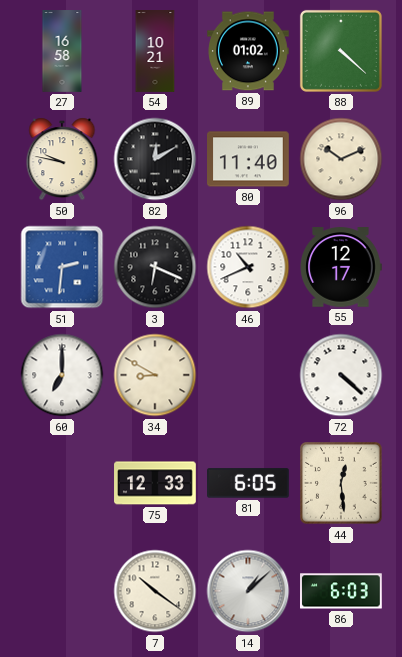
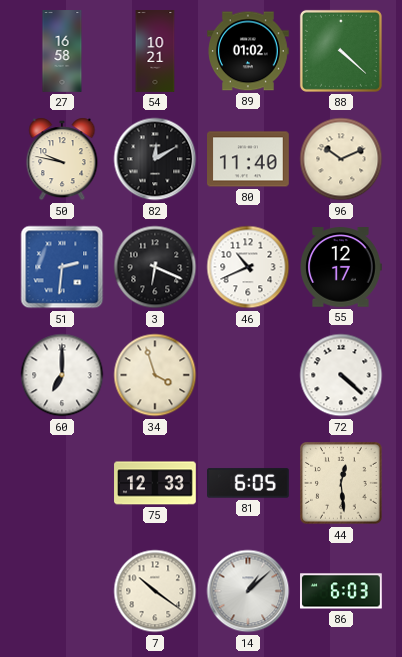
34: 8:50 -> 3:57
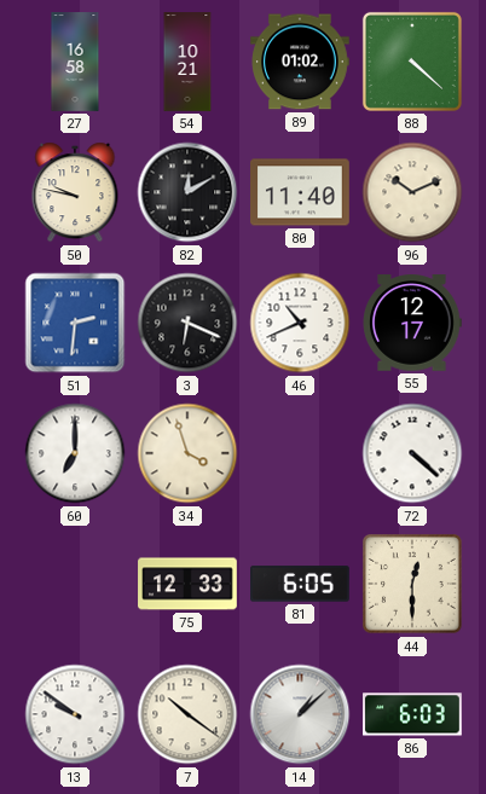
44: 12:29 -> 12:30
13: none -> 9:51
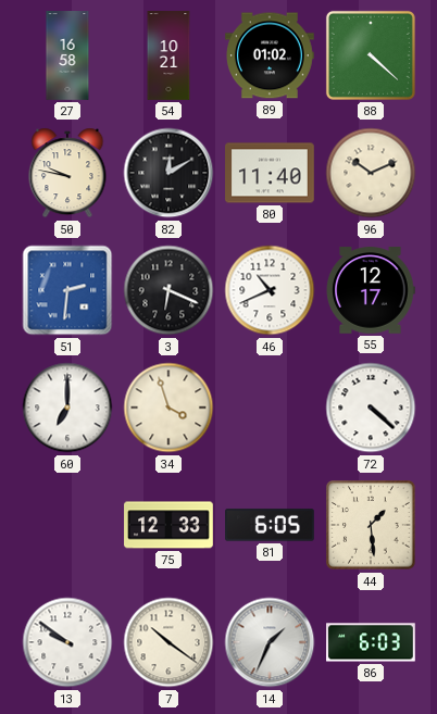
44: 12:30 -> 1:29
14: 1:08 -> 1:34
